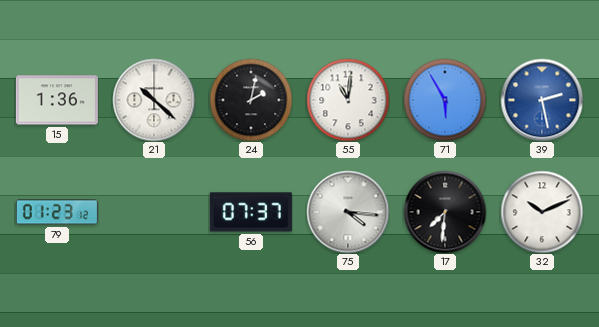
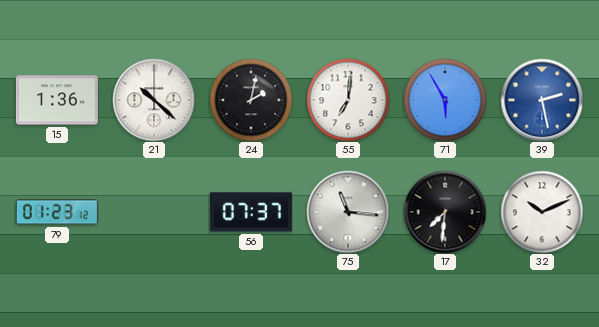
55: 11:01 -> 7:01
75: 4:16 -> 11:16
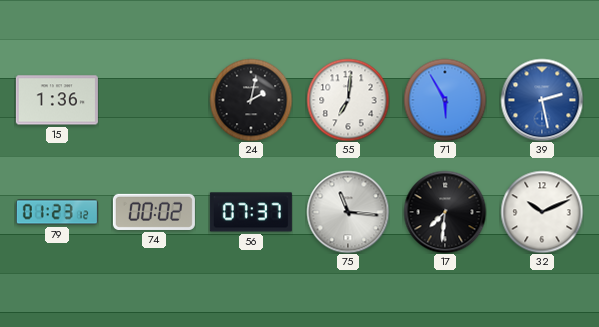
21: 10:22 -> none
74: none -> 00:02
